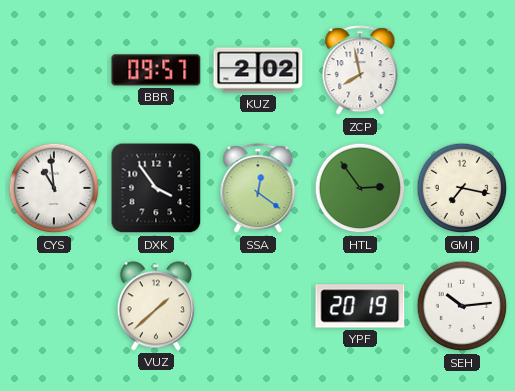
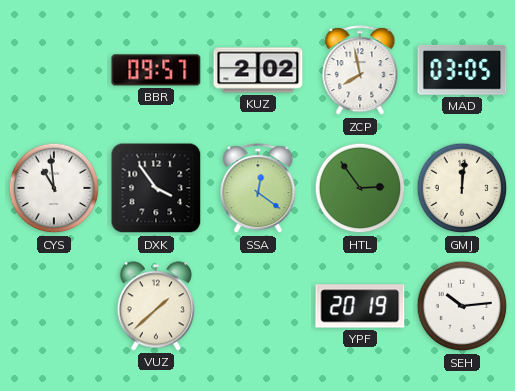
MAD: none -> 03:05
GMJ: 7:17 -> 12:01
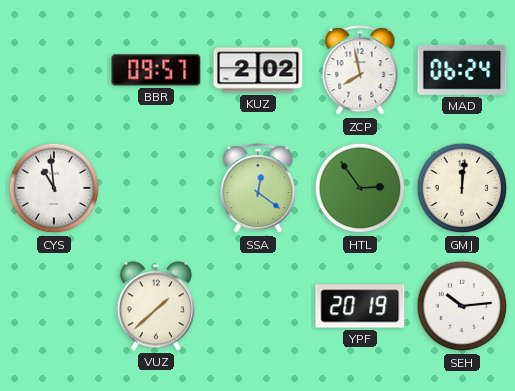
MAD: 03:05 -> 06:24
DXK: 3:54 -> none
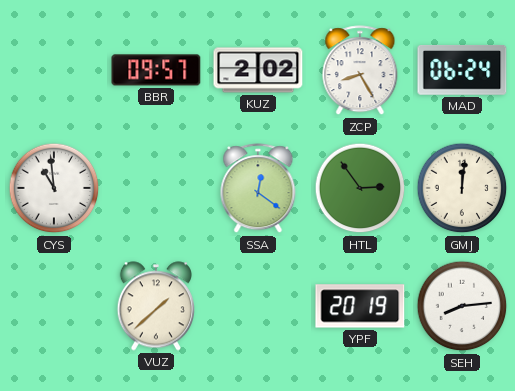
ZCP: 7:58 -> 8:25
SEH: 10:14 -> 8:14
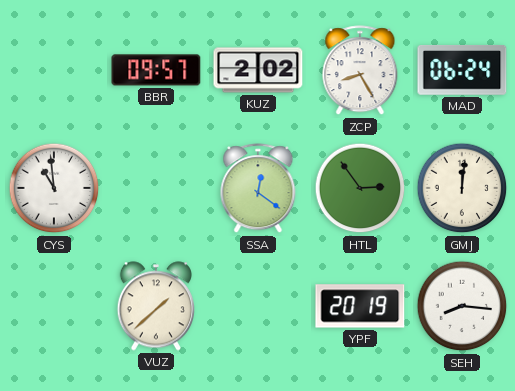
SEH: 8:14 -> 8:16
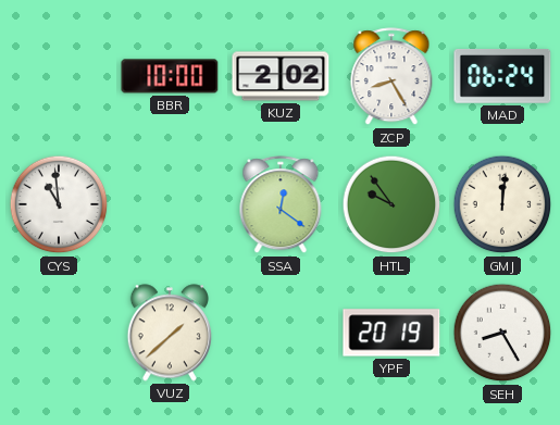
BBR: 09:57 -> 10:00
HTL: 2:54 -> 9:54
SEH: 8:16 -> 8:25
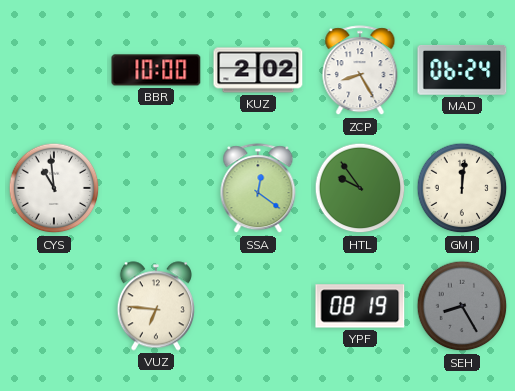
VUZ: 1:38 -> 6:46
YPF: 20:19 -> 08:19
SEH dial: white -> grey
